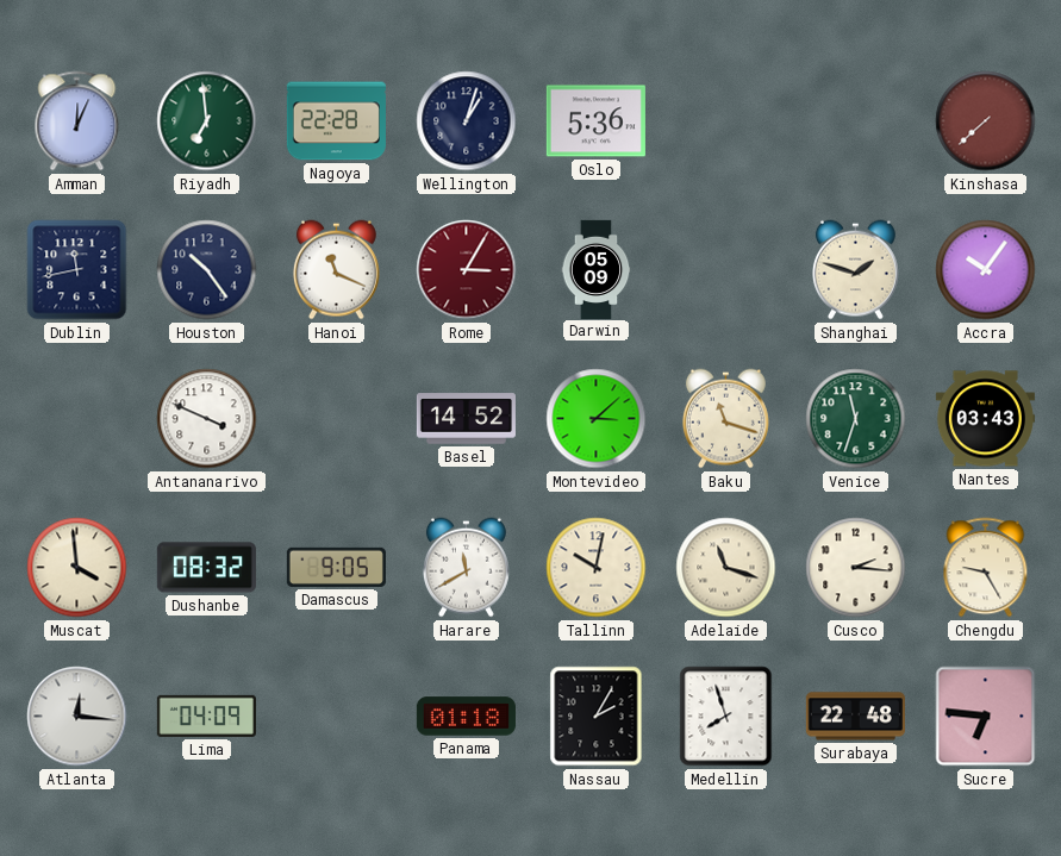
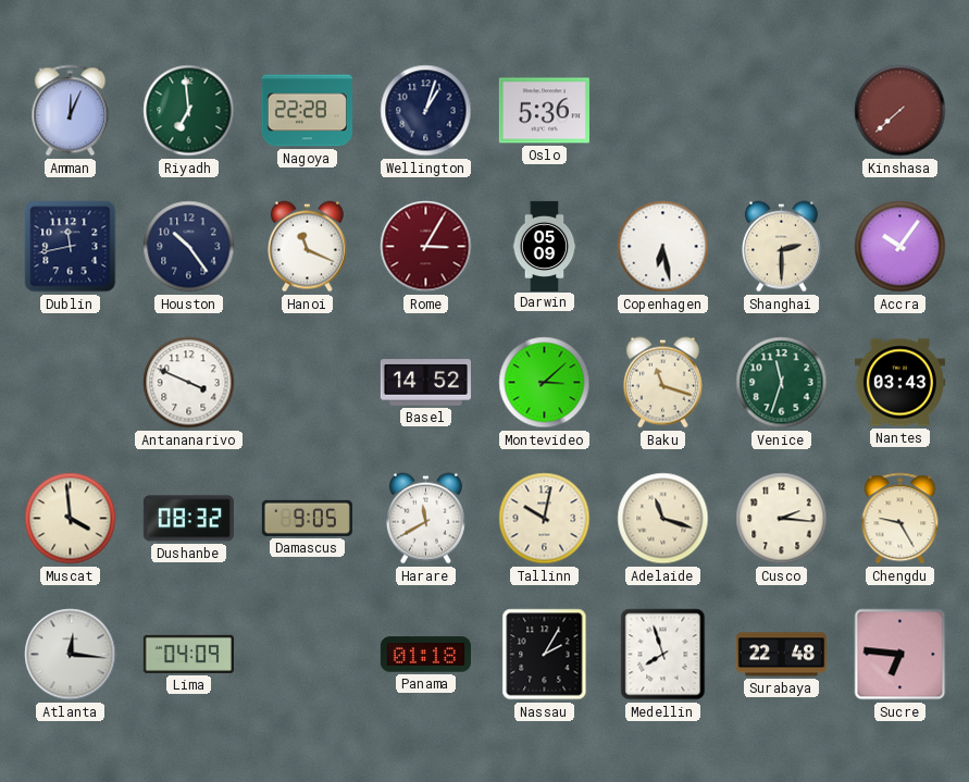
Copenhagen: none -> 6:28
Shanghai: 1:48 -> 2:30
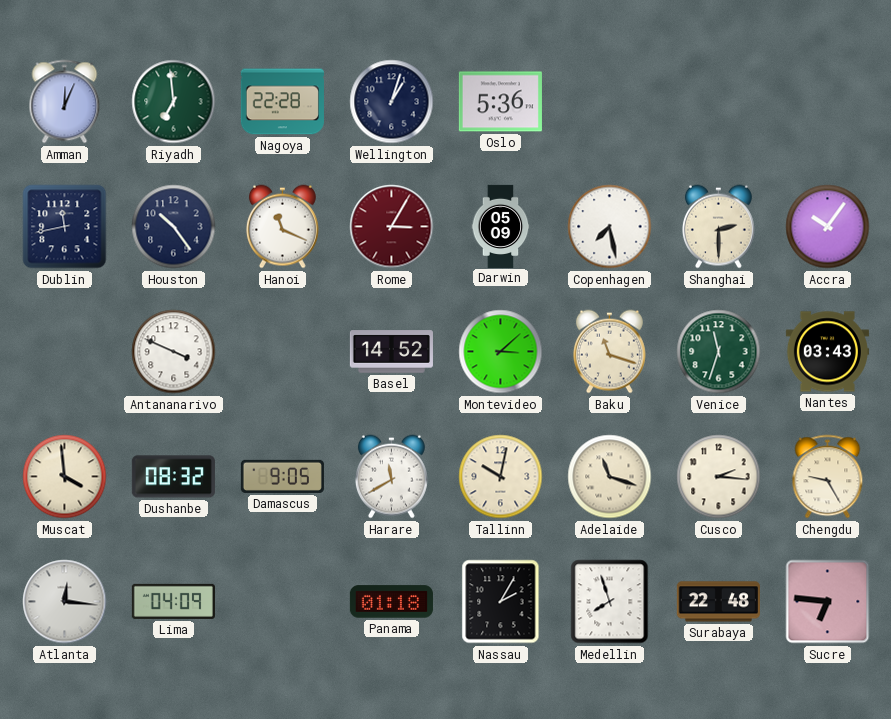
Kinshasa: 7:38 -> none
Copenhagen: 6:28 -> 7:28
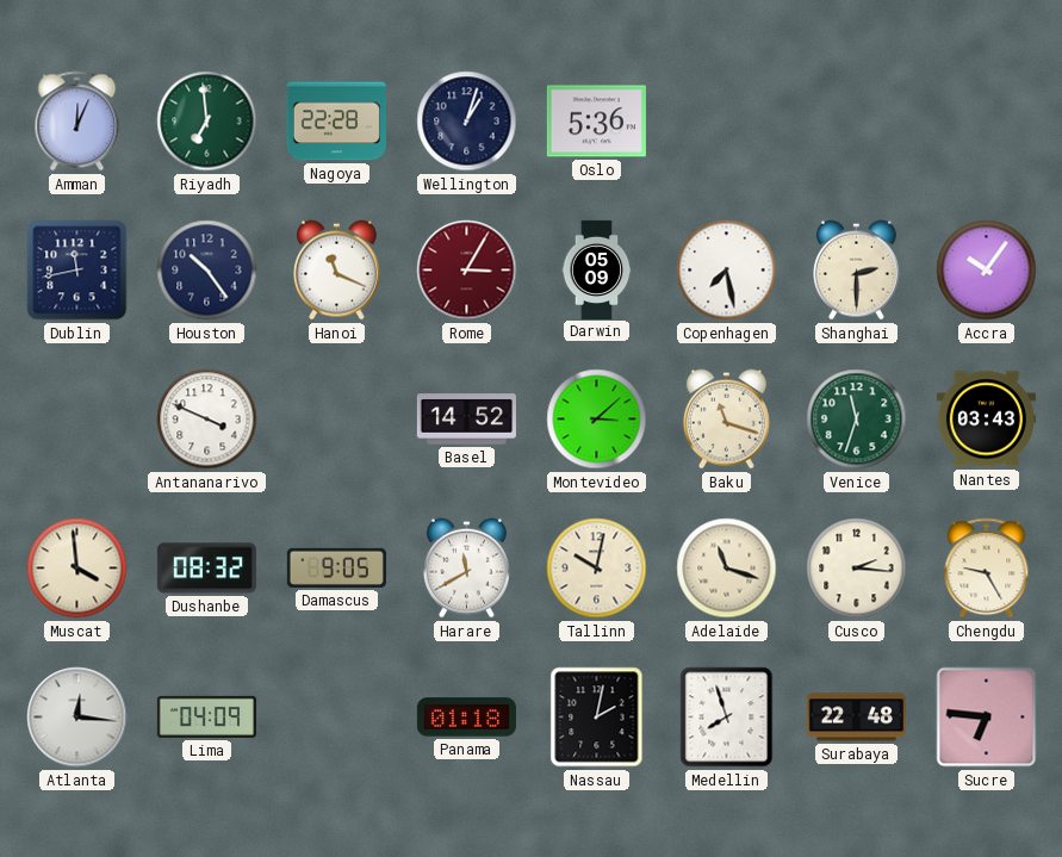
Nassau: 2:05 -> 2:02
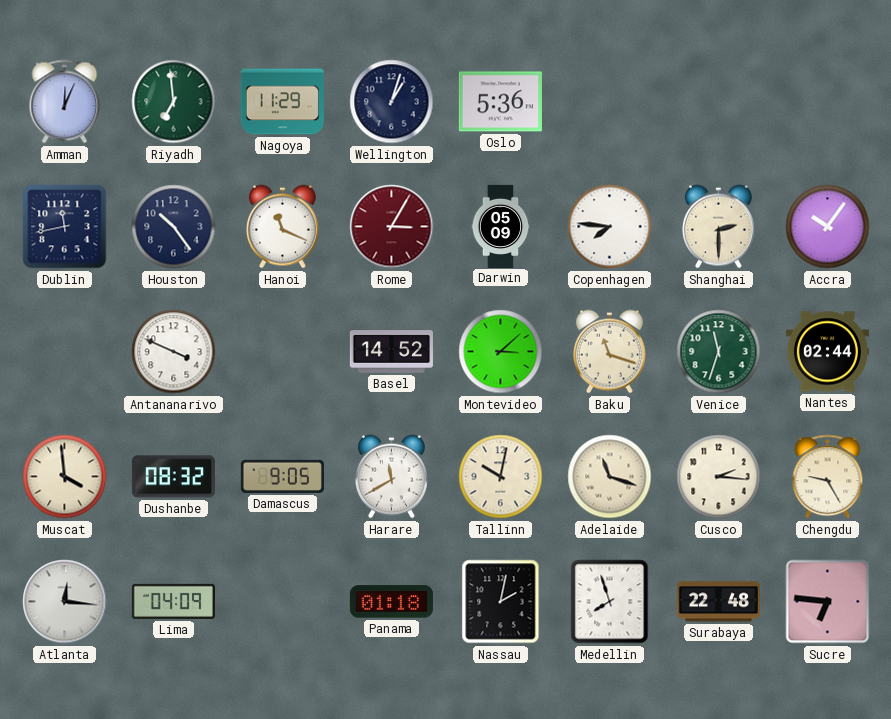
Nagoya: 22:28 -> 11:29
Copenhagen: 7:28 -> 7:46
Nantes: 03:43 -> 02:44
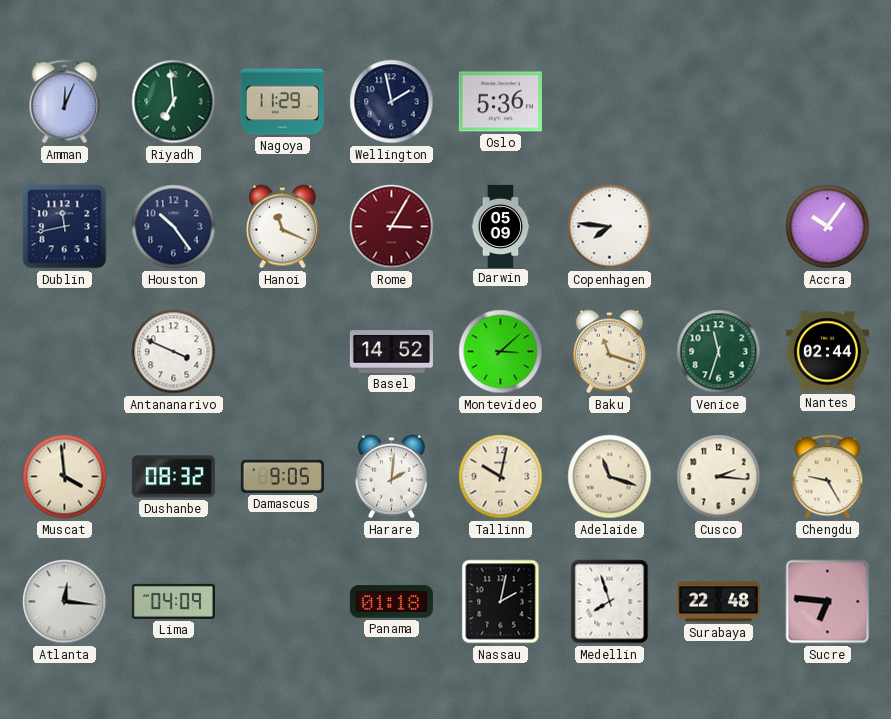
Wellington: 1:03 -> 1:58
Shanghai: 2:30 -> none
Harare: 11:40 -> 2:01
